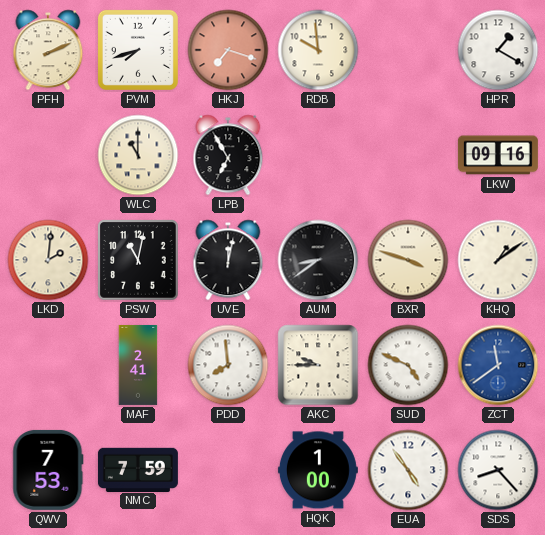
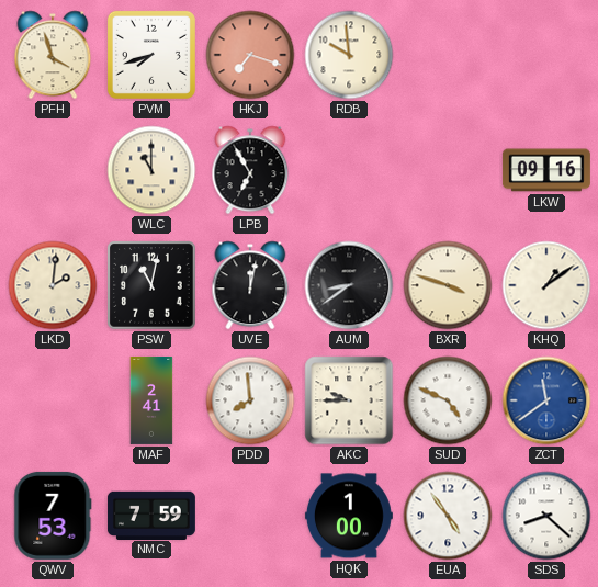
PFH: 2:11 -> 3:57
HPR: 1:20 -> none
SDS: 8:23 -> 8:22
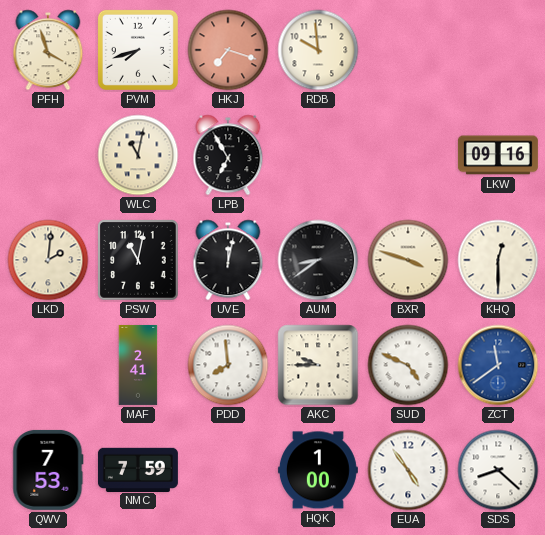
WLC: 11:00 -> 11:02
KHQ: 1:09 -> 12:30
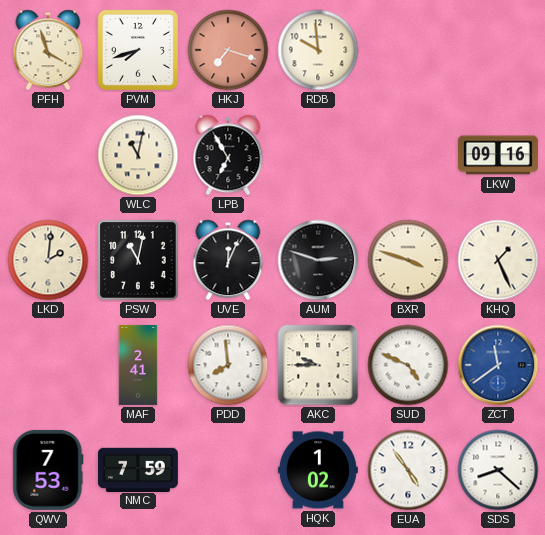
UVE: 12:02 -> 12:04
AUM: 8:39 -> 2:48
KHQ: 12:30 -> 1:26
HQK: 1:00 -> 1:02
